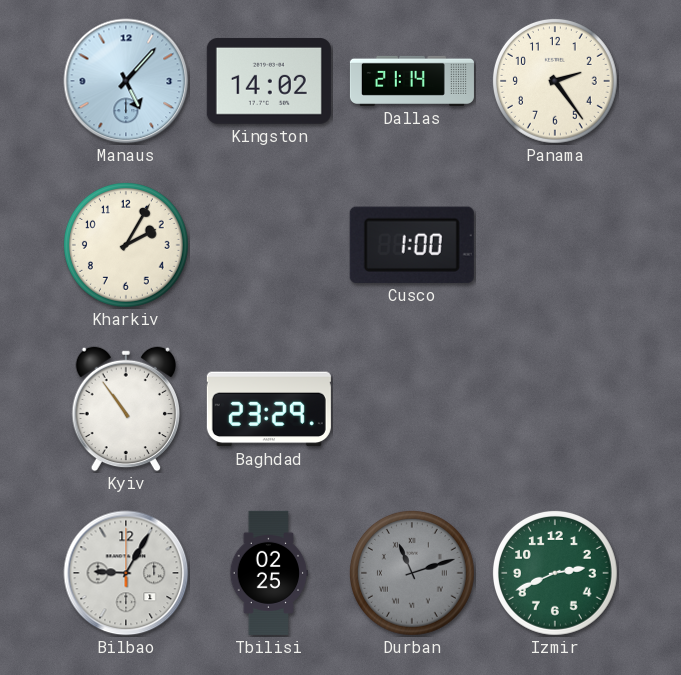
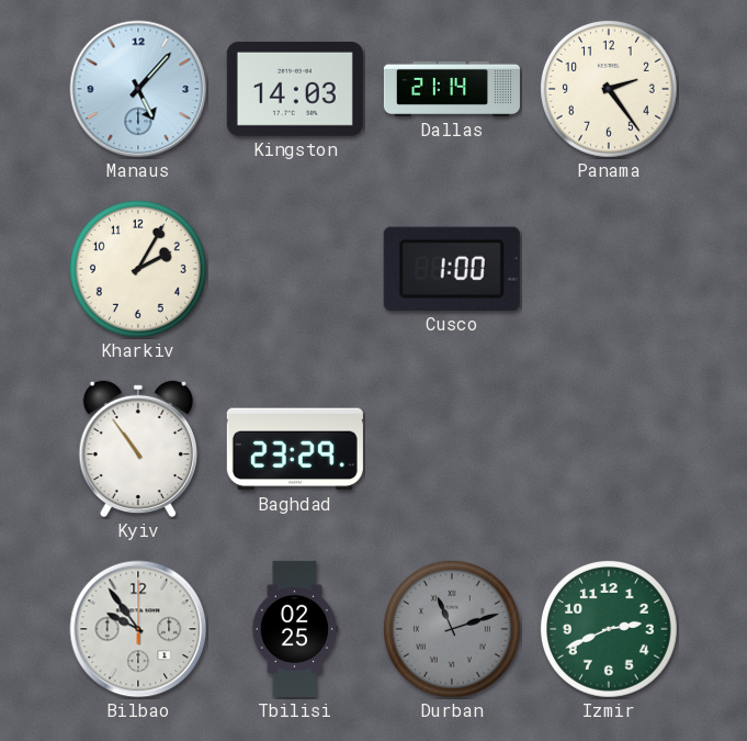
Kingston: 14:02 -> 14:03
Bilbao: 9:05 -> 9:54
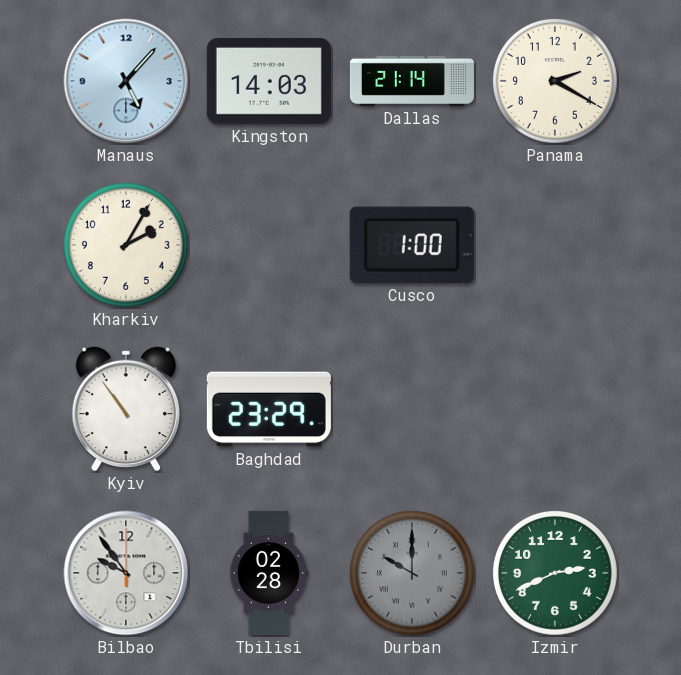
Panama: 2:24 -> 2:20
Tbilisi: 02:25 -> 02:28
Durban: 11:12 -> 10:00
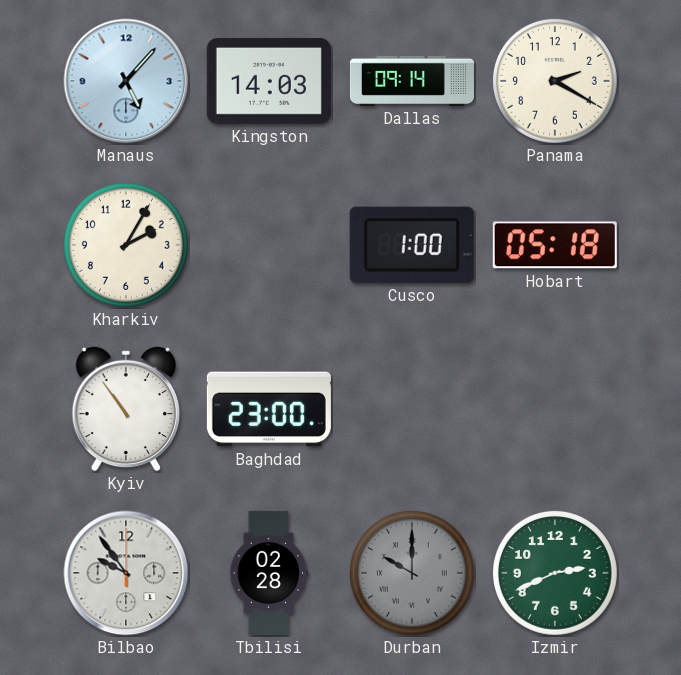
Dallas: 21:14 -> 09:14
Hobart: none -> 05:18
Baghdad: 23:29 -> 23:00
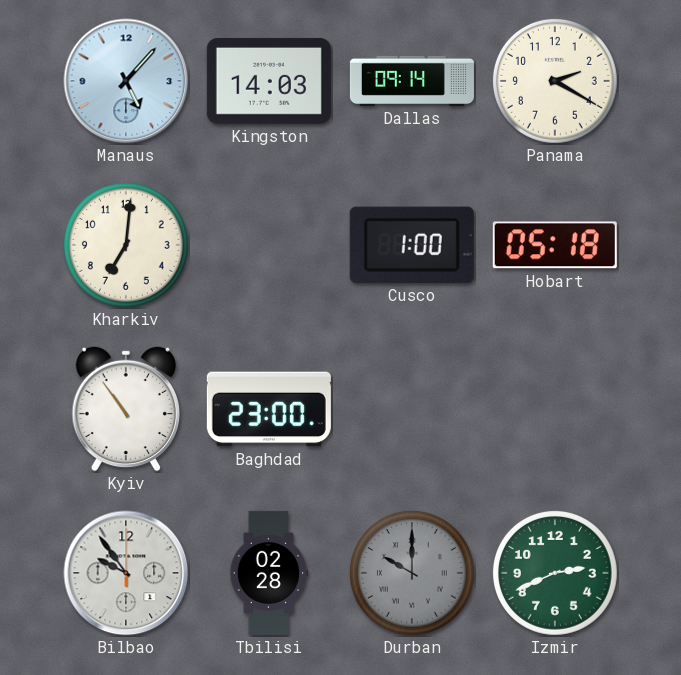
Kharkiv: 2:05 -> 7:01
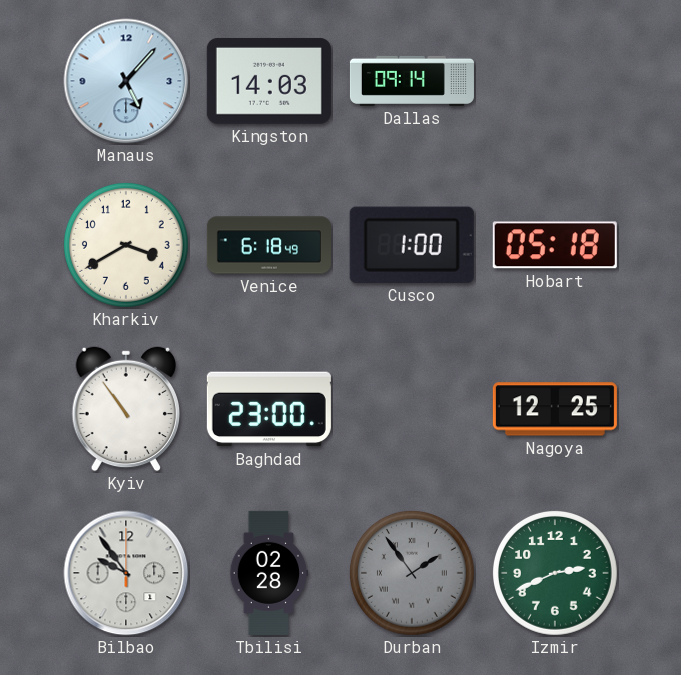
Panama: 2:20 -> none
Kharkiv: 7:01 -> 3:40
Venice: none -> 6:18
Nagoya: none -> 12:25
Durban: 10:00 -> 1:54
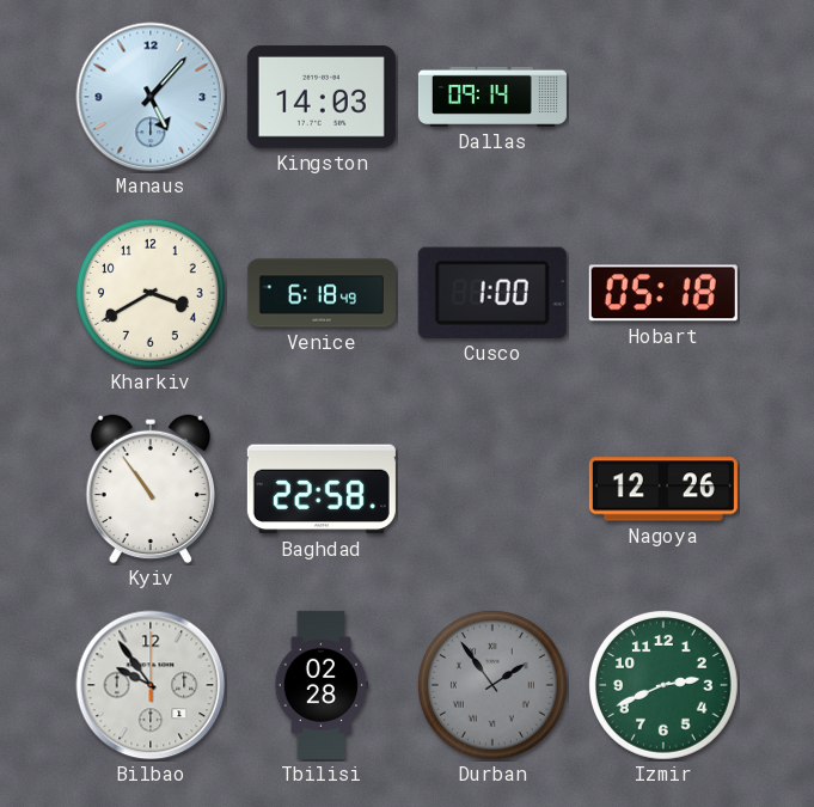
Baghdad: 23:00 -> 22:58
Nagoya: 12:25 -> 12:26
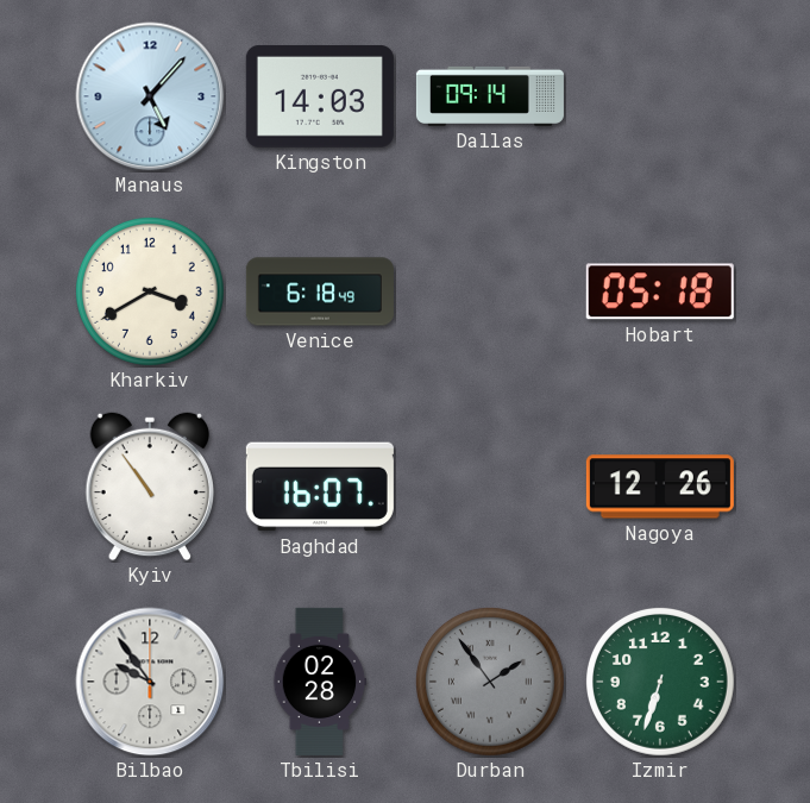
Cusco: 1:00 -> none
Baghdad: 22:58 -> 16:07
Izmir: 2:41 -> 6:33
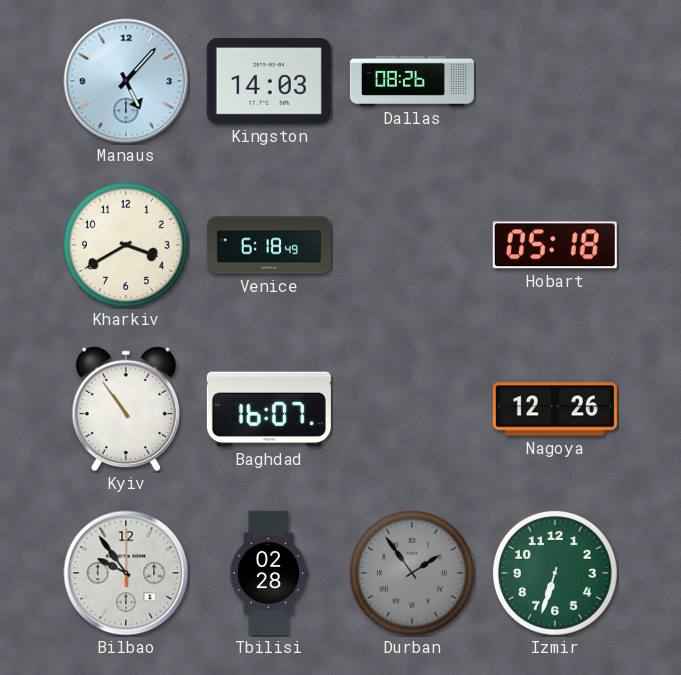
Dallas: 09:14 -> 08:26
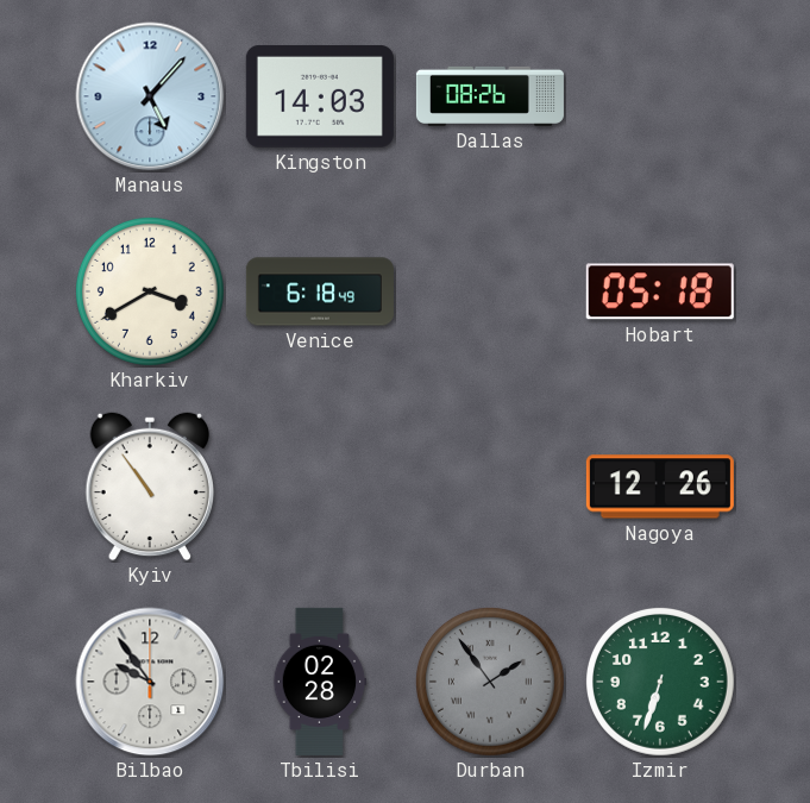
Baghdad: 16:07 -> none
